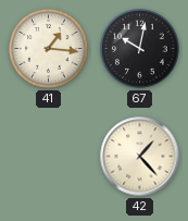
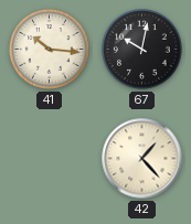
41: 1:16 -> 10:16
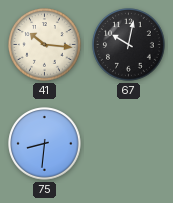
75: none -> 8:31
42: 1:23 -> none
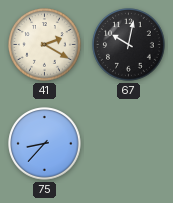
41: 10:16 -> 2:20
75: 8:31 -> 8:37
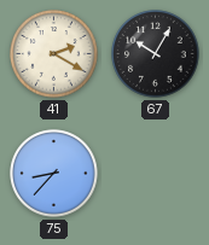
67: 10:02 -> 10:05
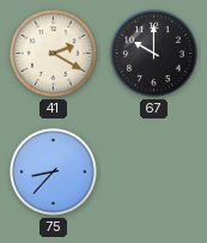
67: 10:05 -> 10:00
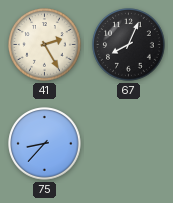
41: 2:20 -> 2:25
67: 10:00 -> 8:04
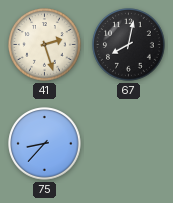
41: 2:25 -> 2:27
67: 8:04 -> 8:02
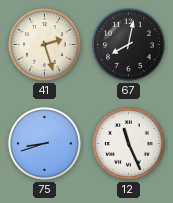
75: 8:37 -> 8:42
12: none -> 11:26
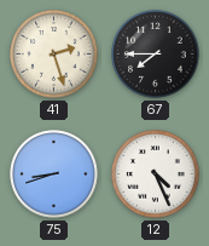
67: 8:02 -> 7:45
12: 11:26 -> 4:26
